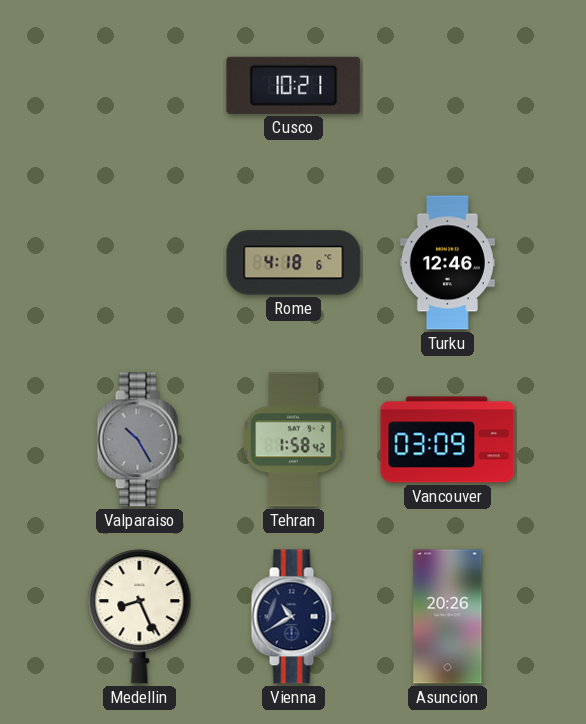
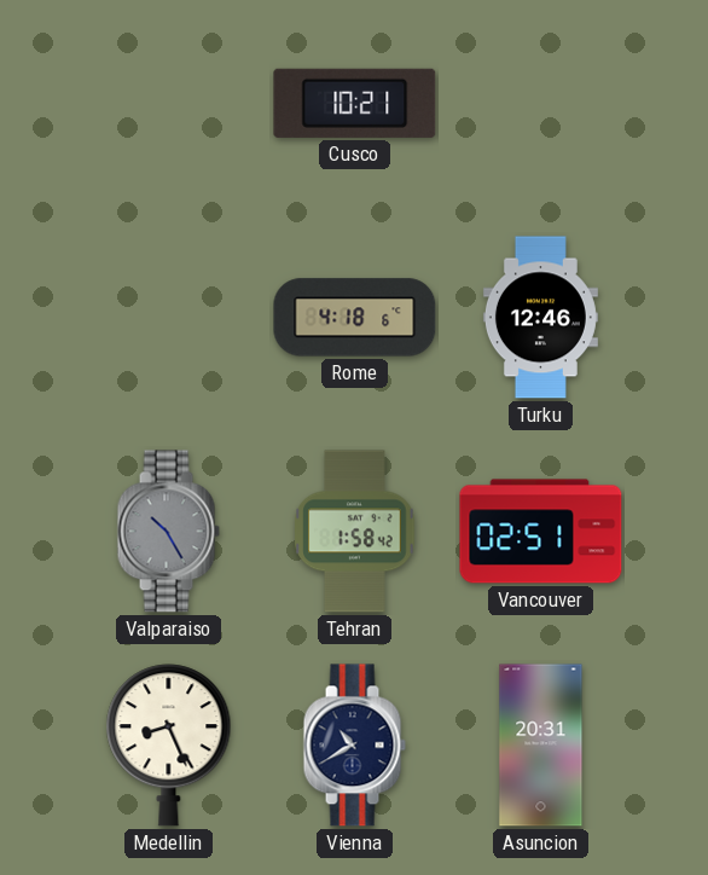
Vancouver: 03:09 -> 02:51
Asuncion: 20:26 -> 20:31
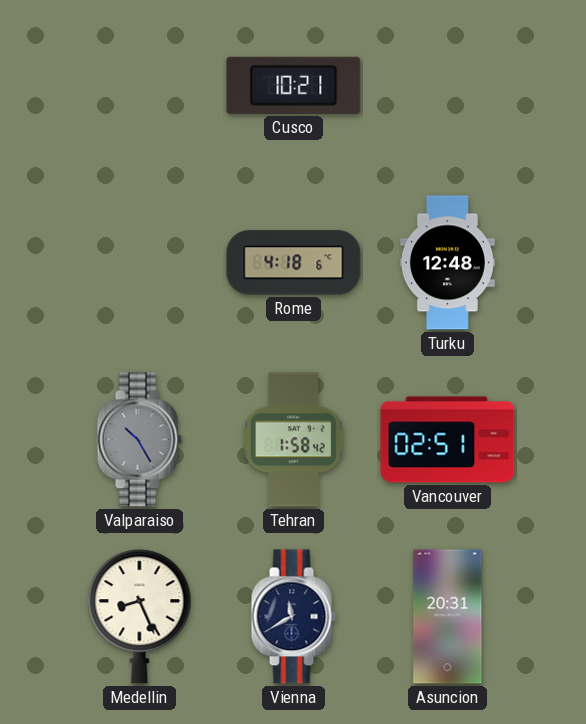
Turku: 12:46 -> 12:48
Vienna: 10:40 -> 11:40
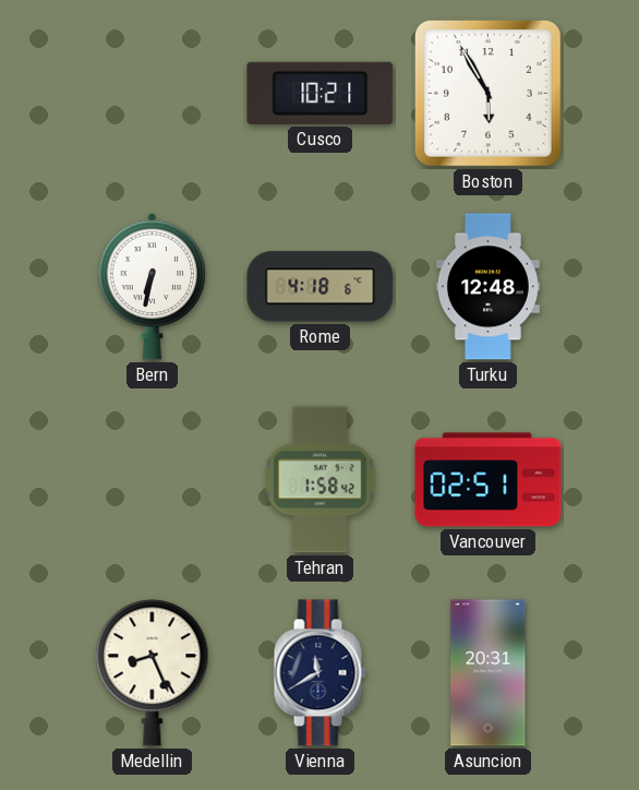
Boston: none -> 5:55
Bern: none -> 6:32
Valparaiso: 10:25 -> none
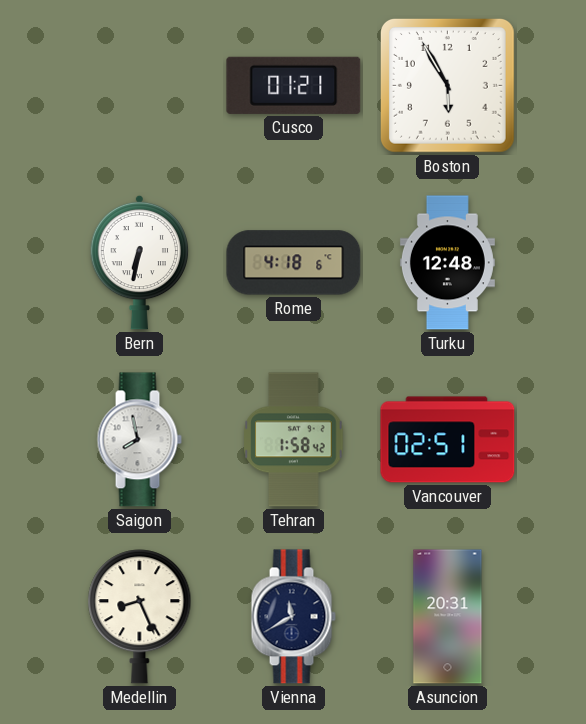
Cusco: 10:21 -> 01:21
Saigon: none -> 7:58
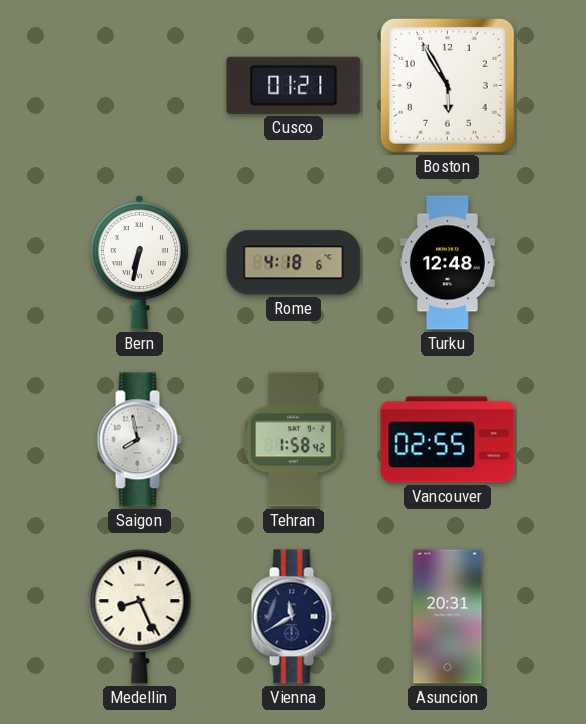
Vancouver: 02:51 -> 02:55
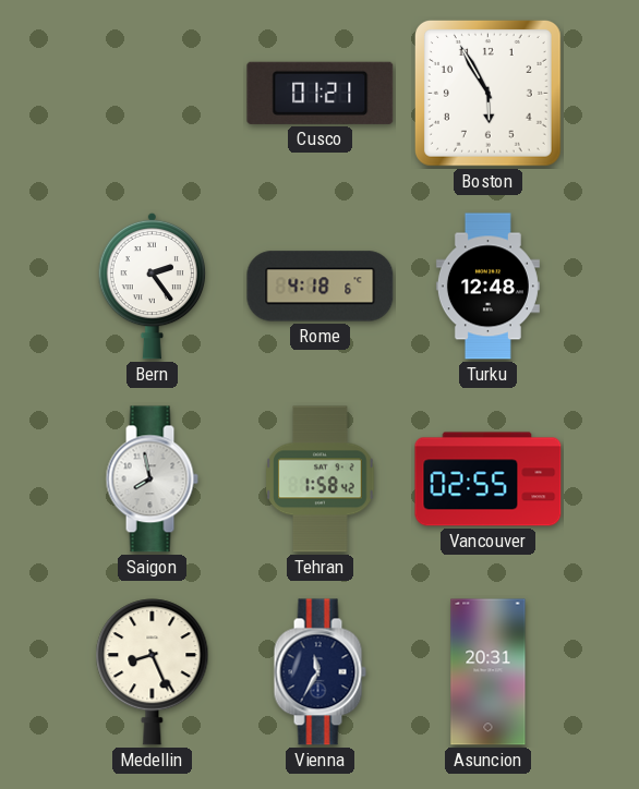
Bern: 6:32 -> 2:24
Vienna: 11:40 -> 11:35
